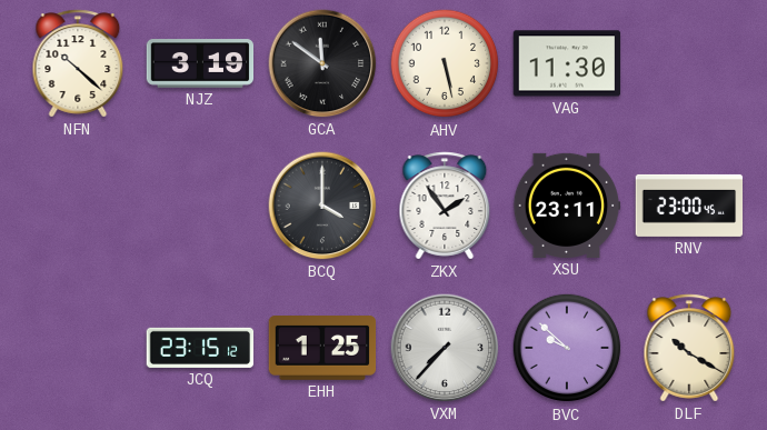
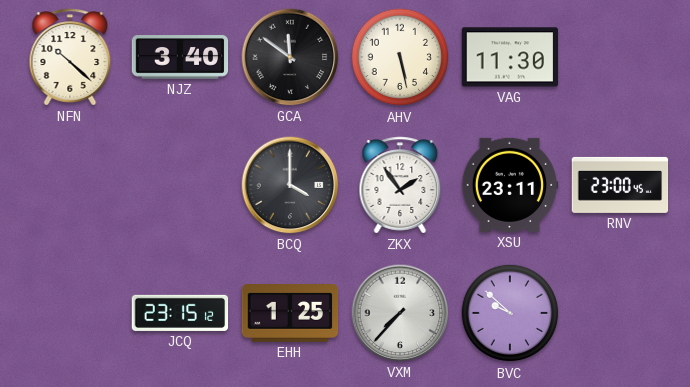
NJZ: 3:19 -> 3:40
DLF: 10:20 -> none
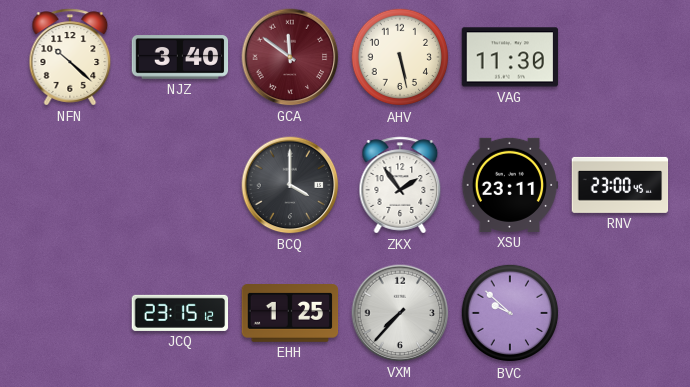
GCA dial: black -> burgundy
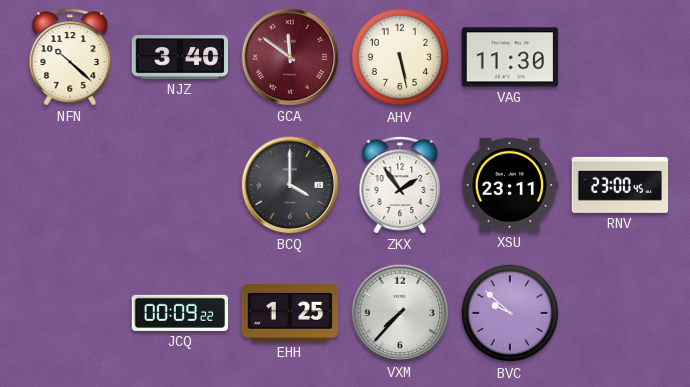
JCQ: 23:15 -> 00:09
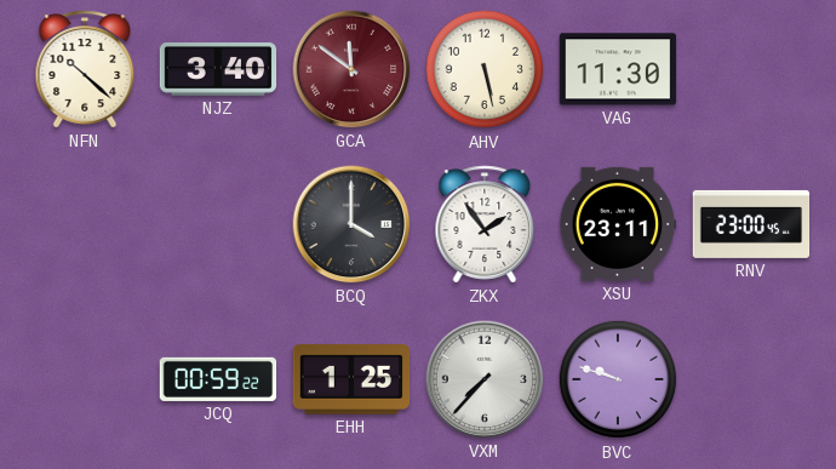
JCQ: 00:09 -> 00:59
BVC: 9:52 -> 9:48
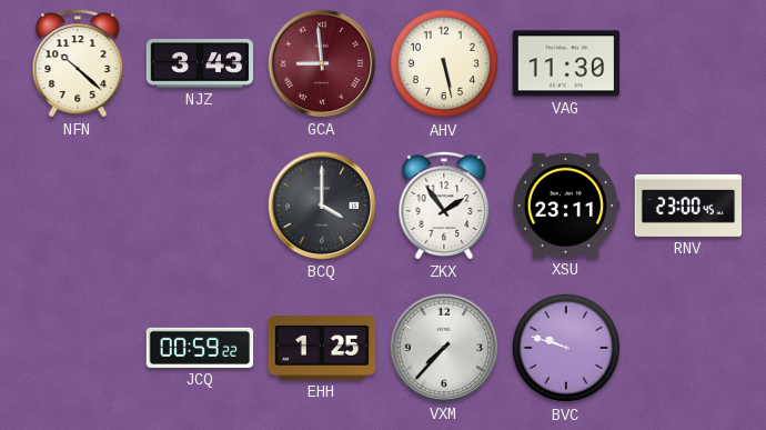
NJZ: 3:40 -> 3:43
GCA: 11:51 -> 8:59
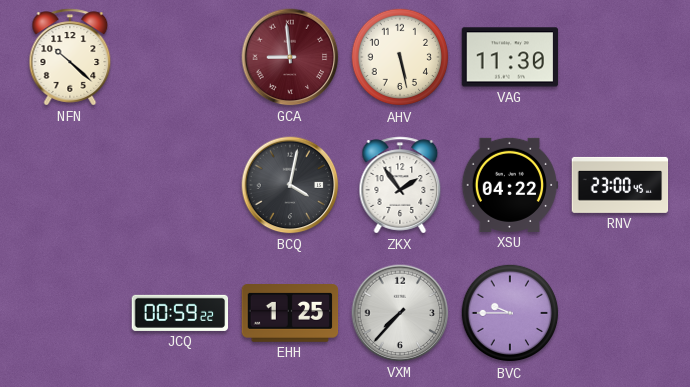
NJZ: 3:43 -> none
BCQ: 4:00 -> 4:02
XSU: 23:11 -> 04:22
BVC: 9:48 -> 9:45
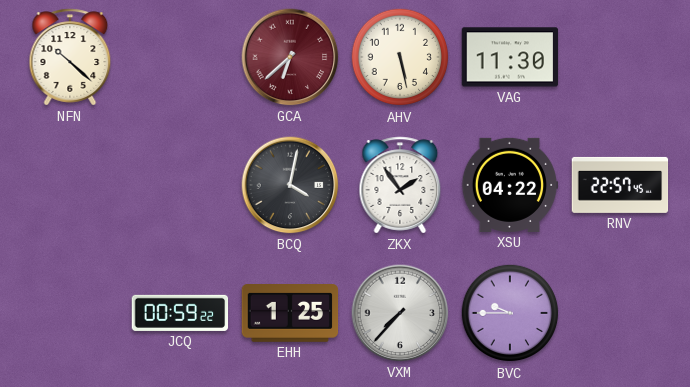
GCA: 8:59 -> 6:38
RNV: 23:00 -> 22:57
